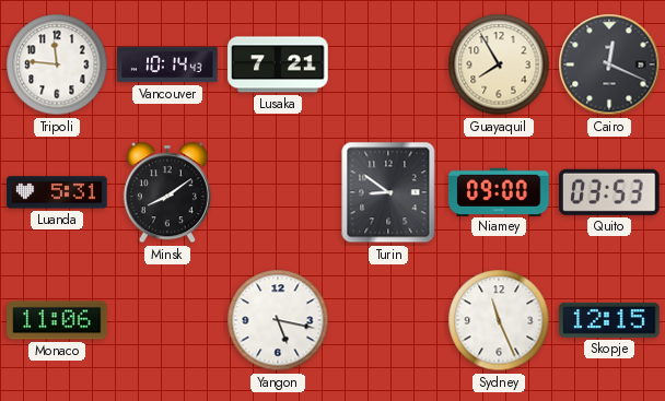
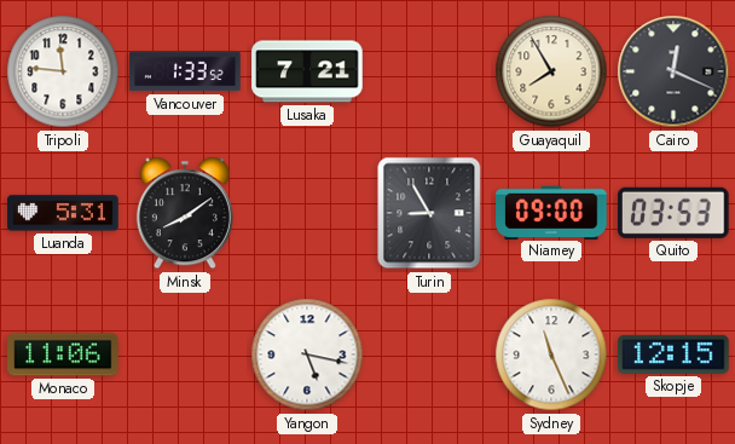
Vancouver: 10:14 -> 1:33
Turin: 8:51 -> 8:55
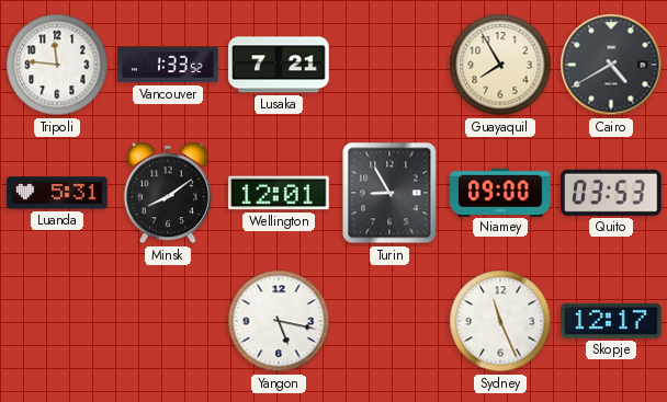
Cairo: 12:19 -> 4:40
Wellington: none -> 12:01
Monaco: 11:06 -> none
Skopje: 12:15 -> 12:17
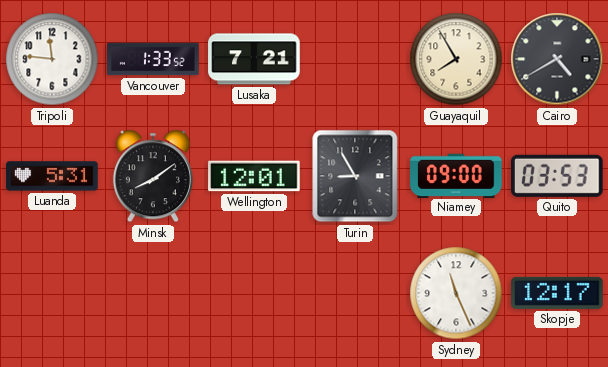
Yangon: 5:17 -> none
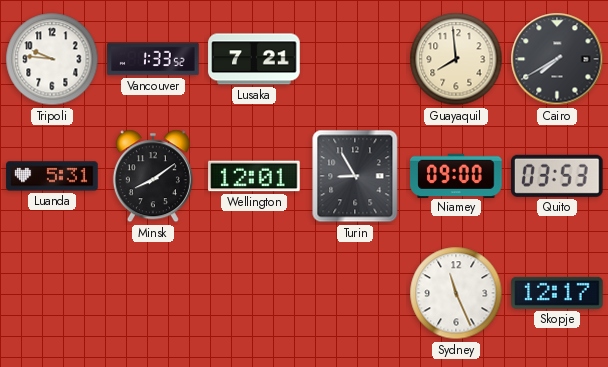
Tripoli: 11:46 -> 9:46
Guayaquil: 7:55 -> 7:59
Cairo: 4:40 -> 7:40
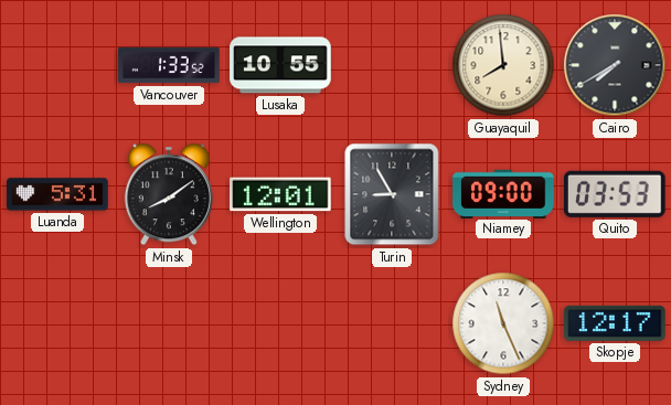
Tripoli: 9:46 -> none
Lusaka: 7:21 -> 10:55
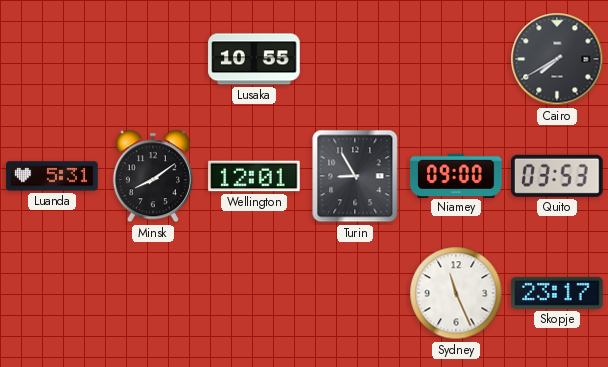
Vancouver: 1:33 -> none
Guayaquil: 7:59 -> none
Skopje: 12:17 -> 23:17
